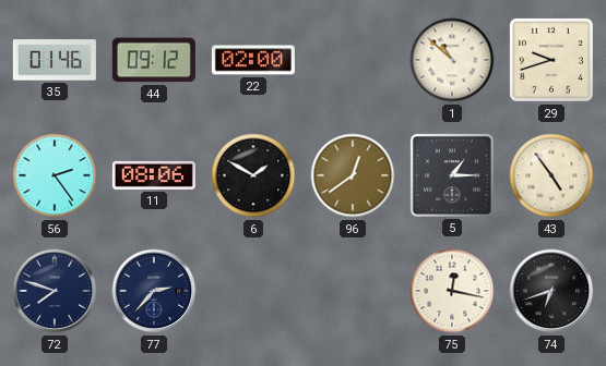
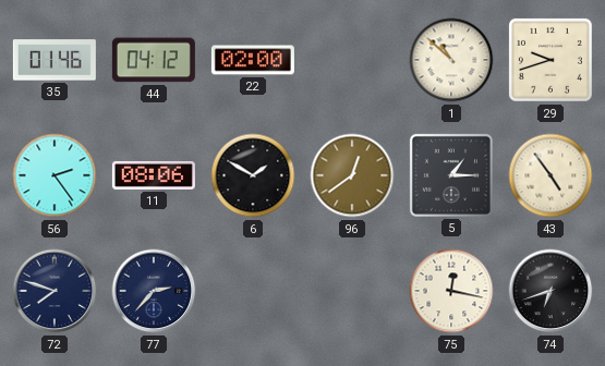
44: 09:12 -> 04:12
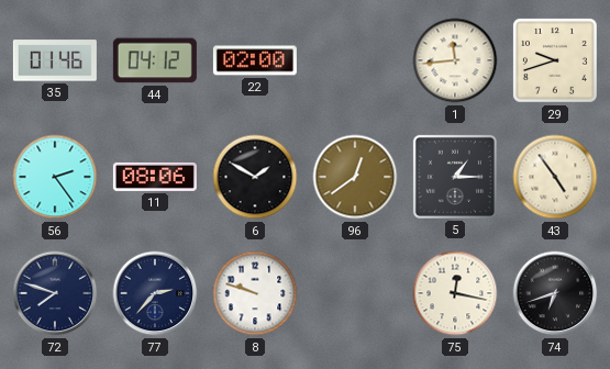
1: 10:52 -> 11:44
8: none -> 9:48
